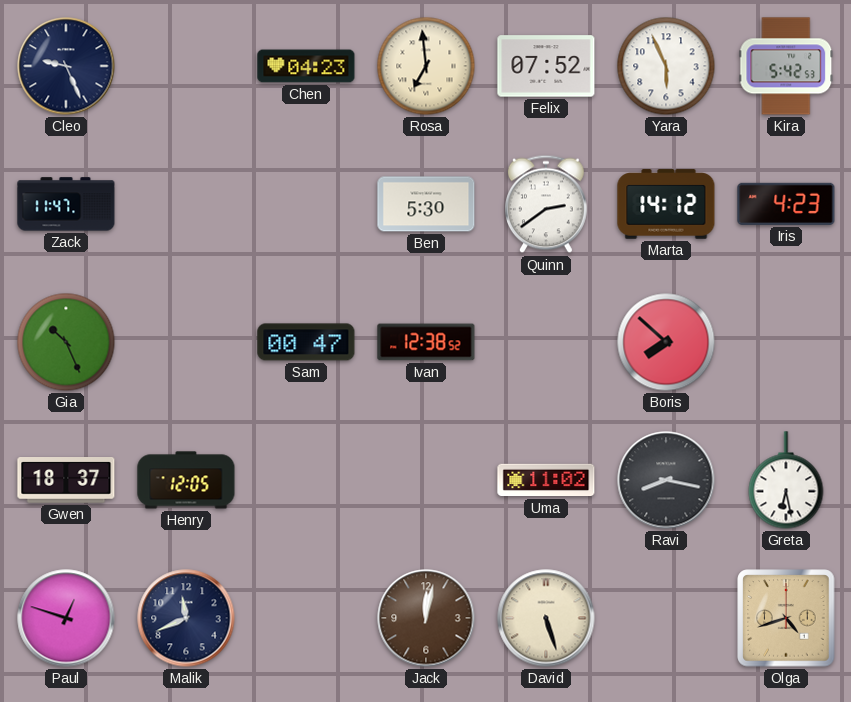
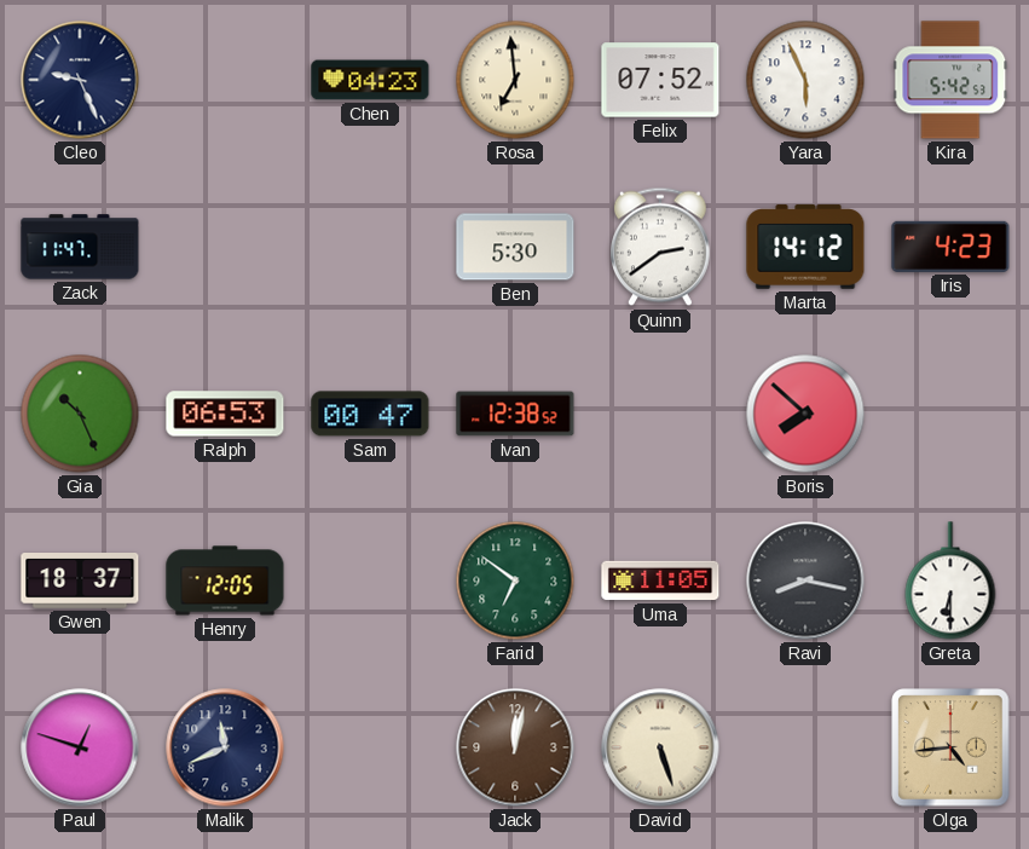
Ralph: none -> 06:53
Farid: none -> 6:51
Uma: 11:02 -> 11:05
Greta: 6:28 -> 6:30
Olga: 4:42 -> 4:44
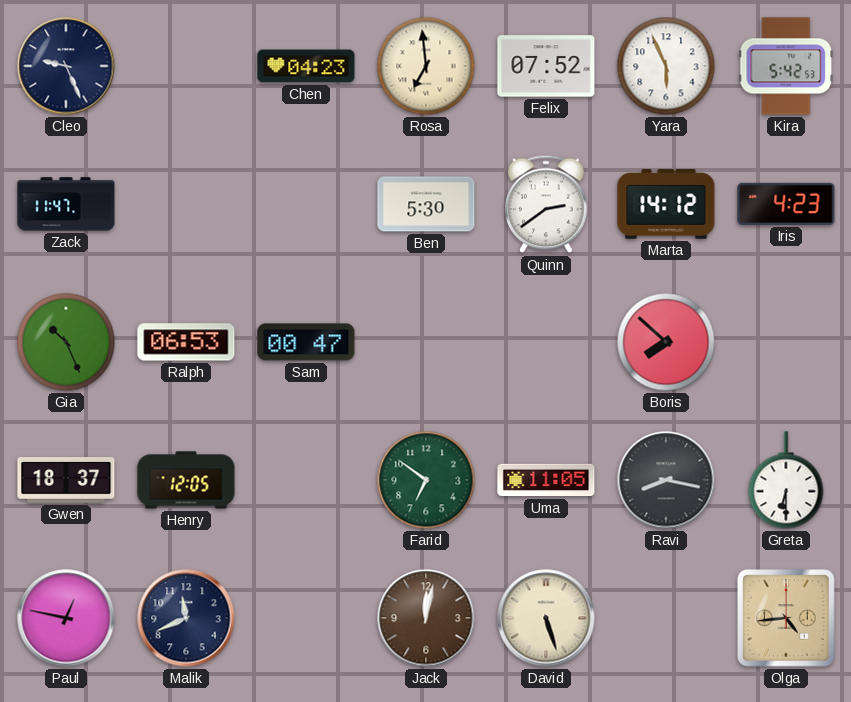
Ivan: 12:38 -> none
Paul: 12:48 -> 12:47
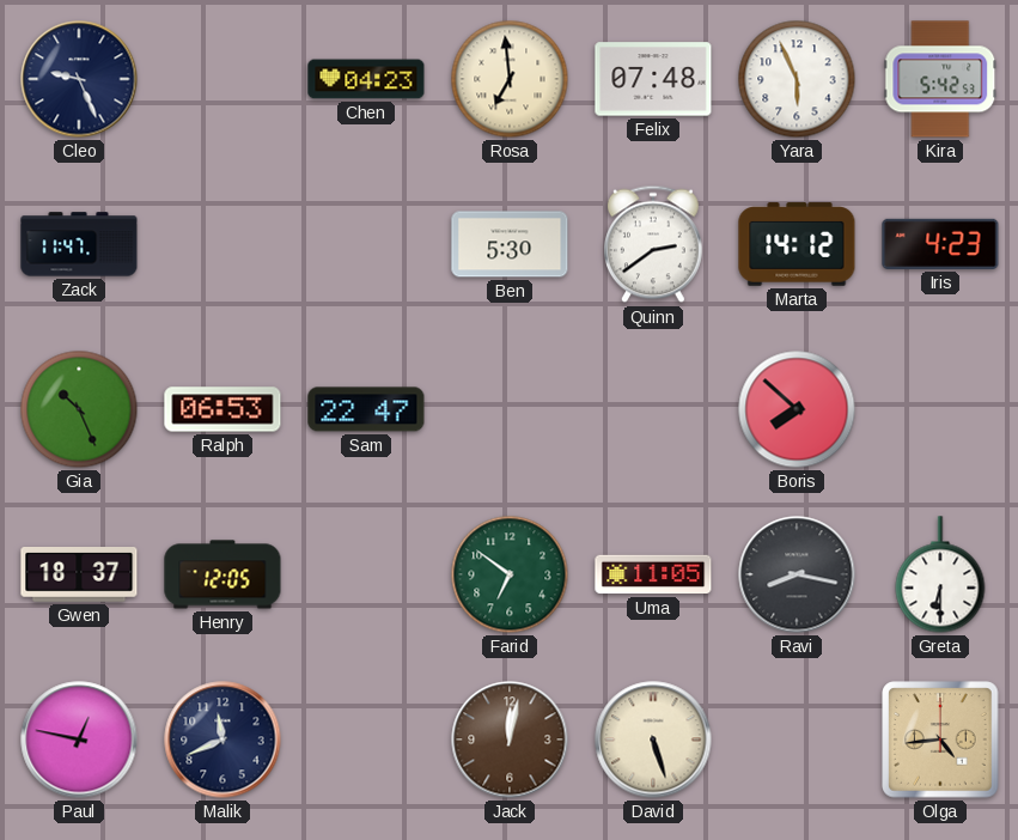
Felix: 07:52 -> 07:48
Sam: 00:47 -> 22:47
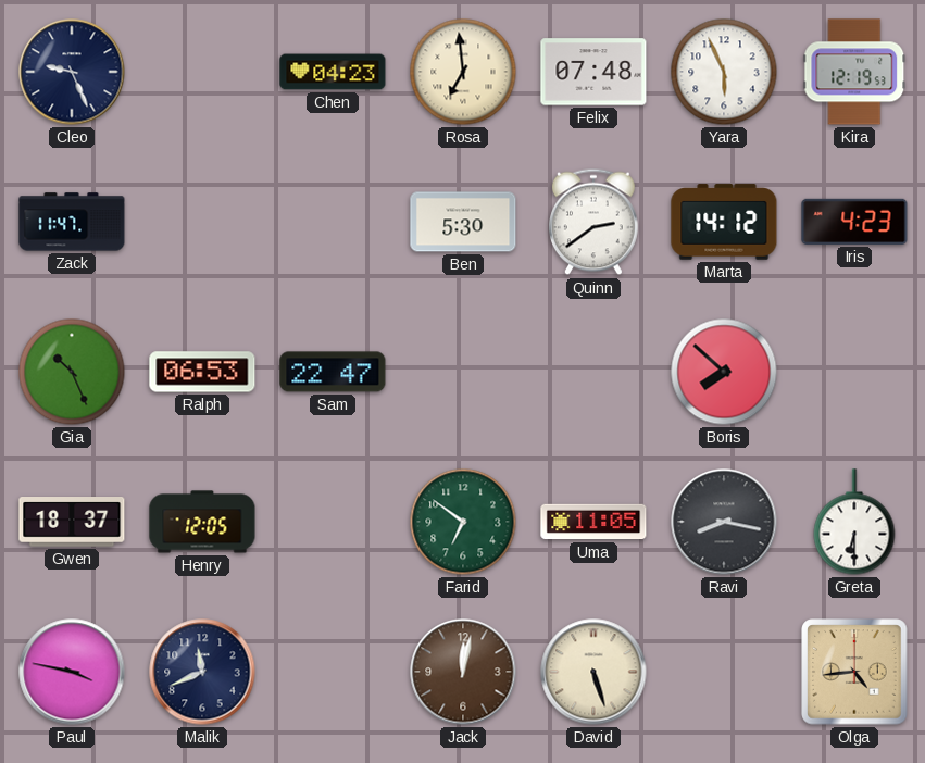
Kira: 5:42 -> 12:19
Paul: 12:47 -> 3:47
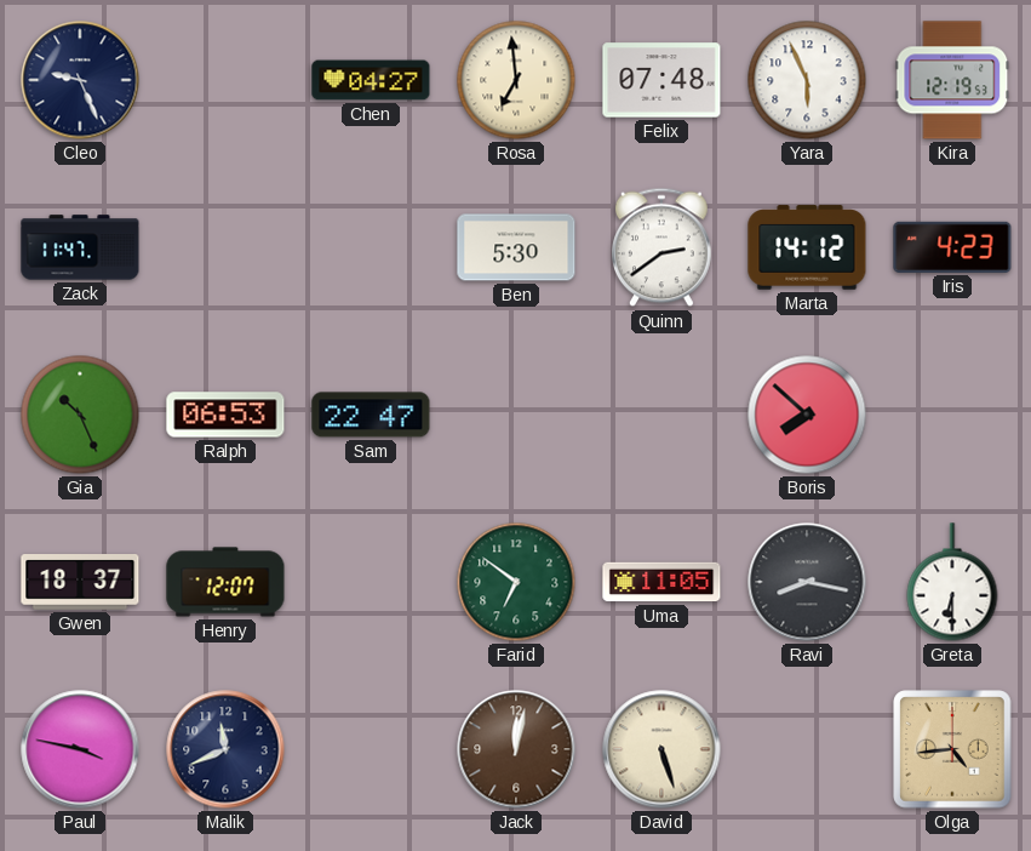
Chen: 04:23 -> 04:27
Henry: 12:05 -> 12:07
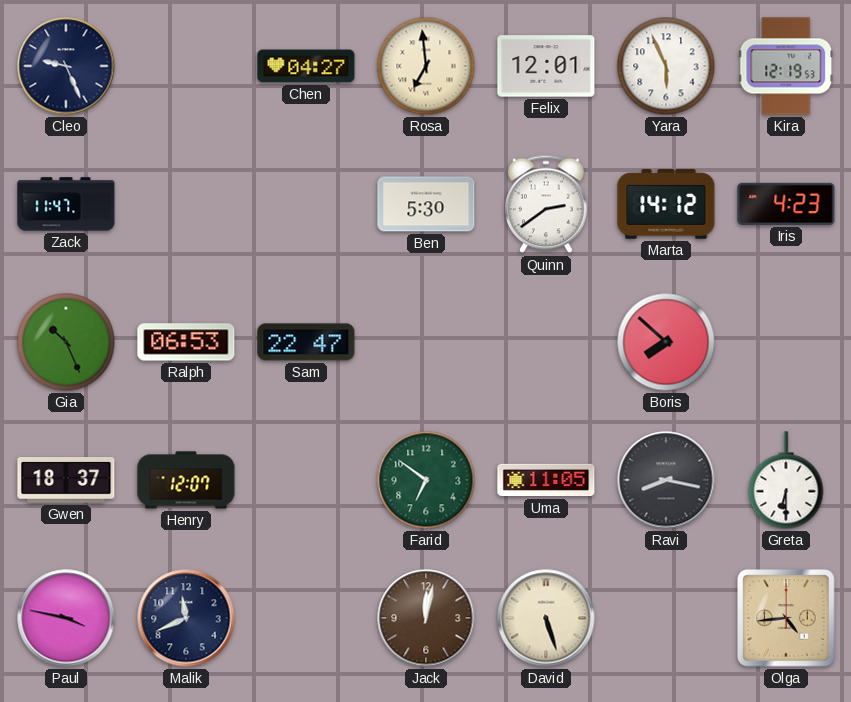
Felix: 07:48 -> 12:01
